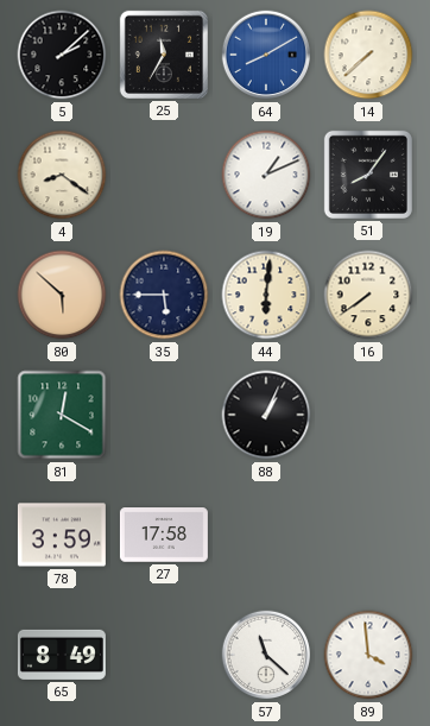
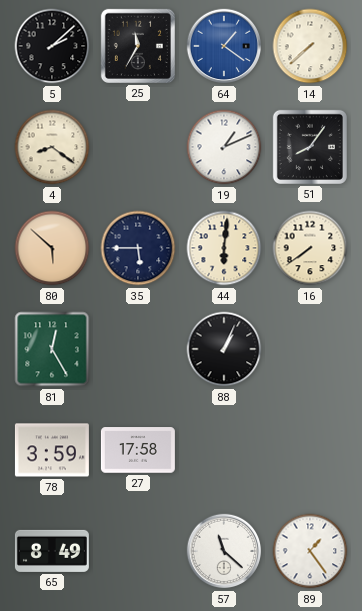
64: 8:10 -> 1:21
81: 12:20 -> 12:25
89: 3:59 -> 1:24
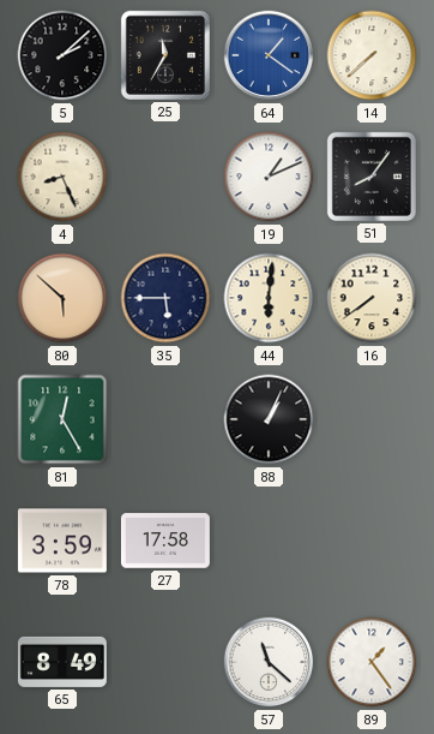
4: 8:21 -> 8:26
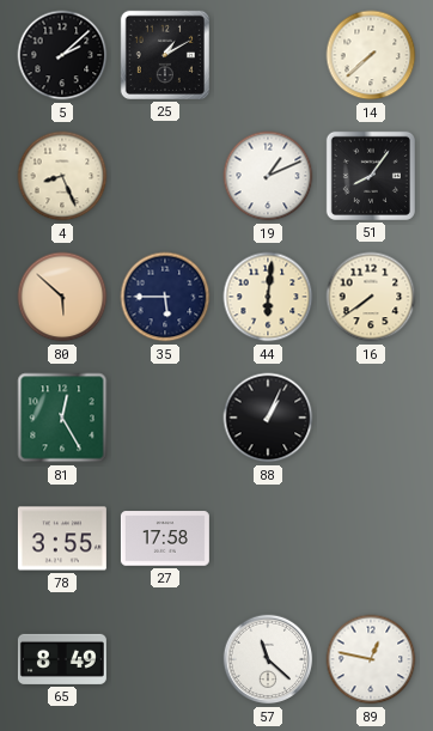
25: 11:35 -> 1:10
64: 1:21 -> none
78: 3:59 -> 3:55
89: 1:24 -> 12:47
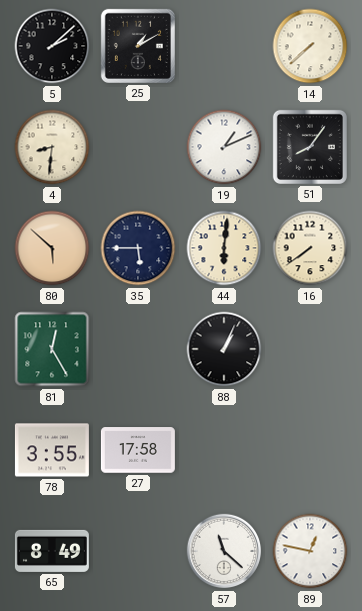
4: 8:26 -> 8:31
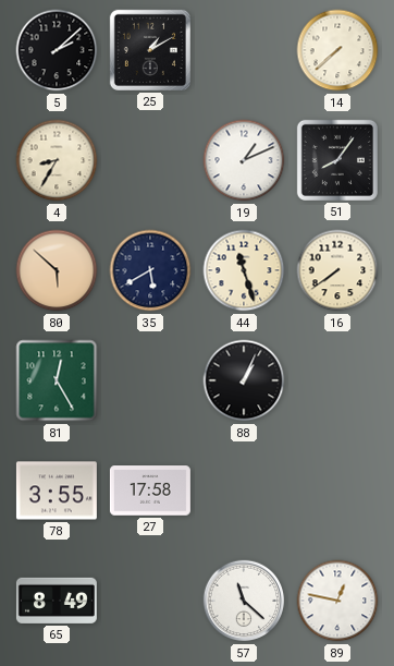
4: 8:31 -> 8:35
35: 5:45 -> 5:40
44: 6:01 -> 11:27
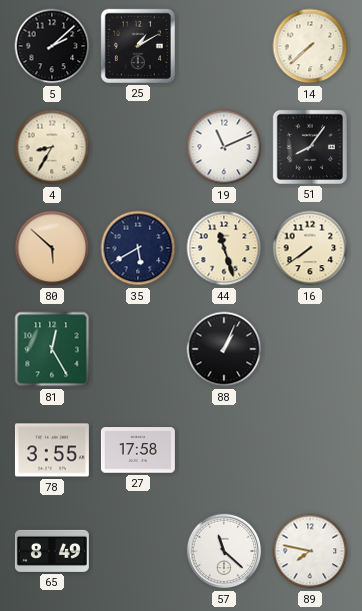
19: 1:11 -> 11:11
89: 12:47 -> 7:47
